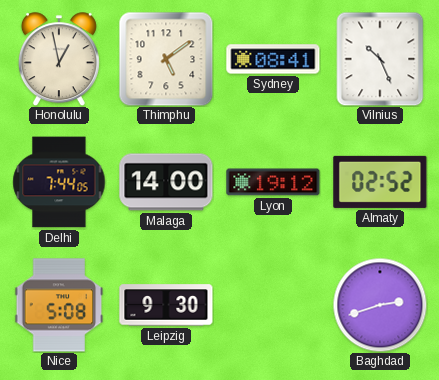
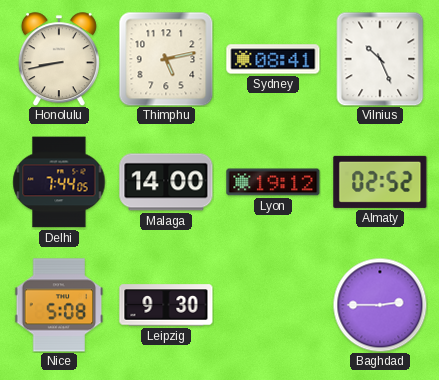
Honolulu: 12:58 -> 8:43
Thimphu: 5:09 -> 5:13
Baghdad: 2:42 -> 2:45
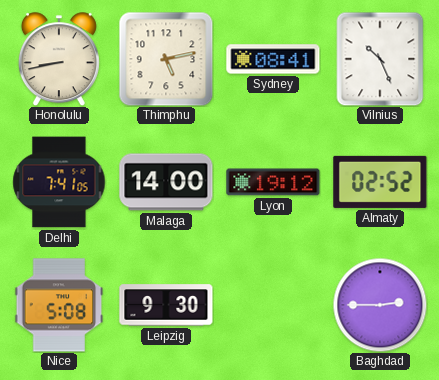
Delhi: 7:44 -> 7:41
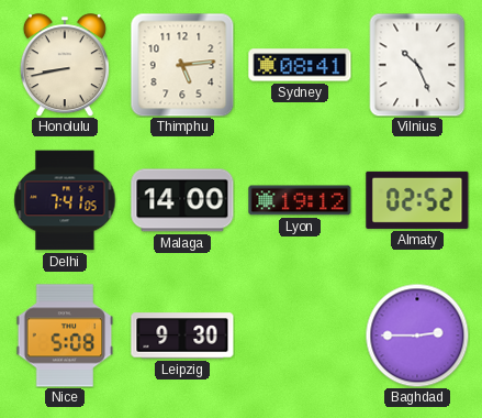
Thimphu: 5:13 -> 5:14
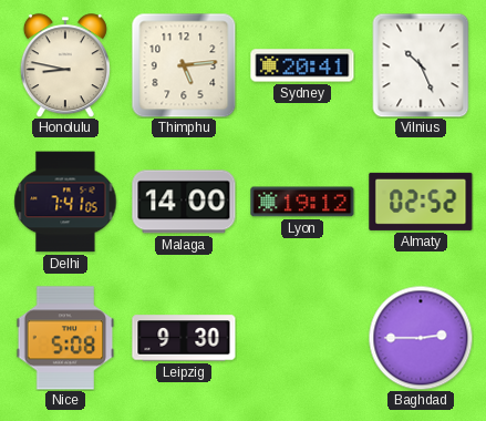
Honolulu: 8:43 -> 8:47
Sydney: 08:41 -> 20:41
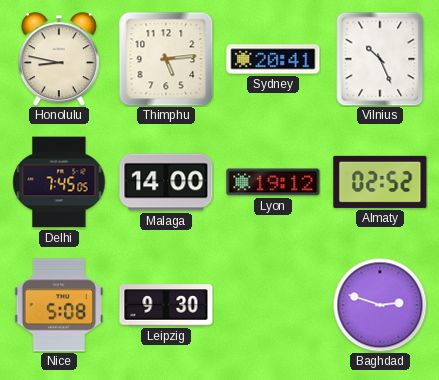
Delhi: 7:41 -> 7:45
Baghdad: 2:45 -> 2:48
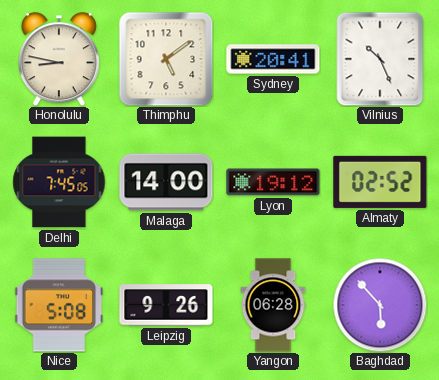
Thimphu: 5:14 -> 5:09
Leipzig: 9:30 -> 9:26
Yangon: none -> 06:28
Baghdad: 2:48 -> 5:53
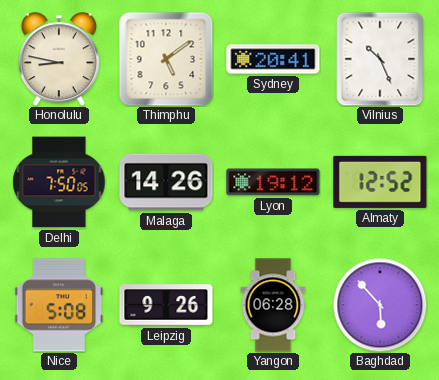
Delhi: 7:45 -> 7:50
Malaga: 14:00 -> 14:26
Almaty: 02:52 -> 12:52
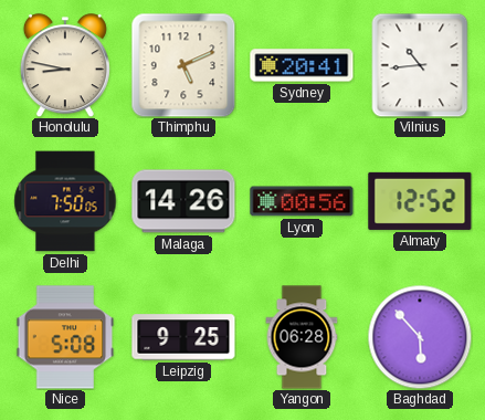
Thimphu: 5:09 -> 5:11
Vilnius: 10:26 -> 10:44
Lyon: 19:12 -> 00:56
Leipzig: 9:26 -> 9:25
